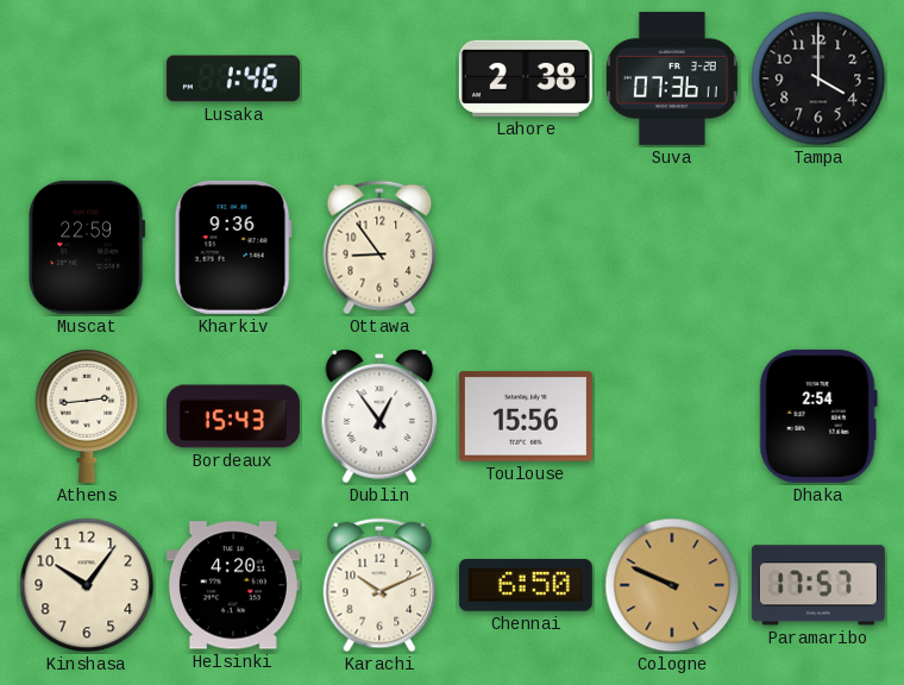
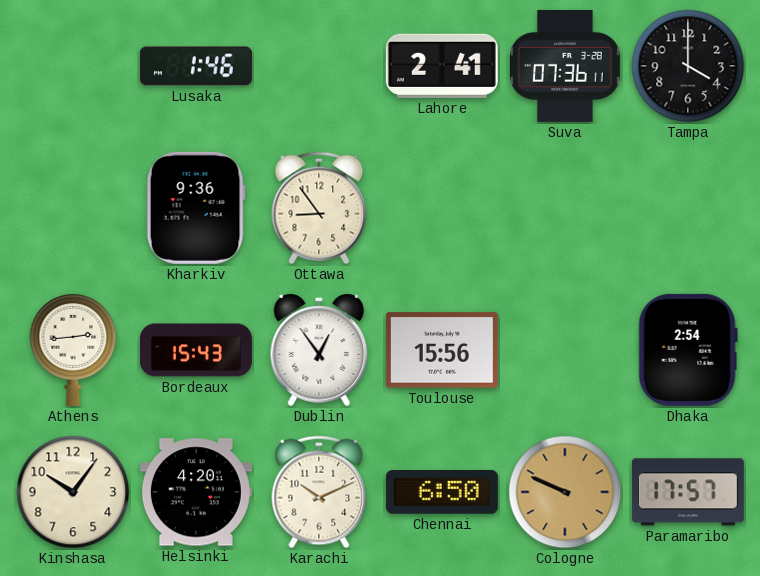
Lahore: 2:38 -> 2:41
Muscat: 22:59 -> none
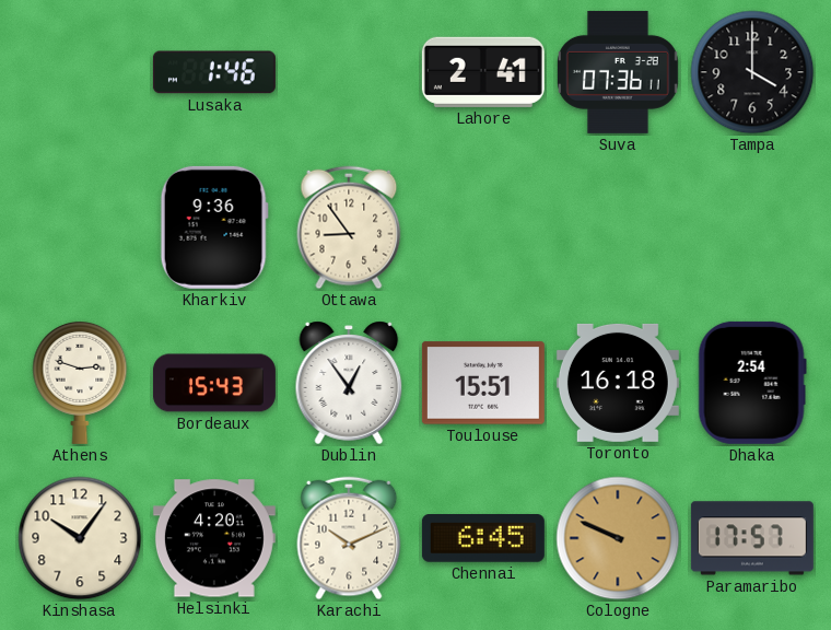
Athens: 2:44 -> 2:48
Toulouse: 15:56 -> 15:51
Toronto: none -> 16:18
Chennai: 6:50 -> 6:45
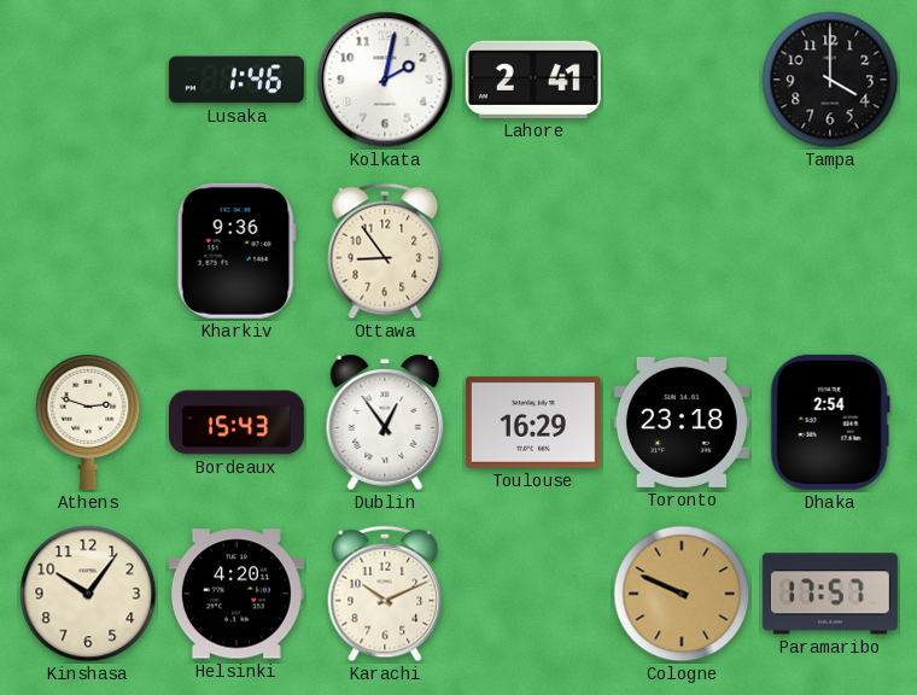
Kolkata: none -> 2:02
Suva: 07:36 -> none
Toulouse: 15:51 -> 16:29
Toronto: 16:18 -> 23:18
Chennai: 6:45 -> none
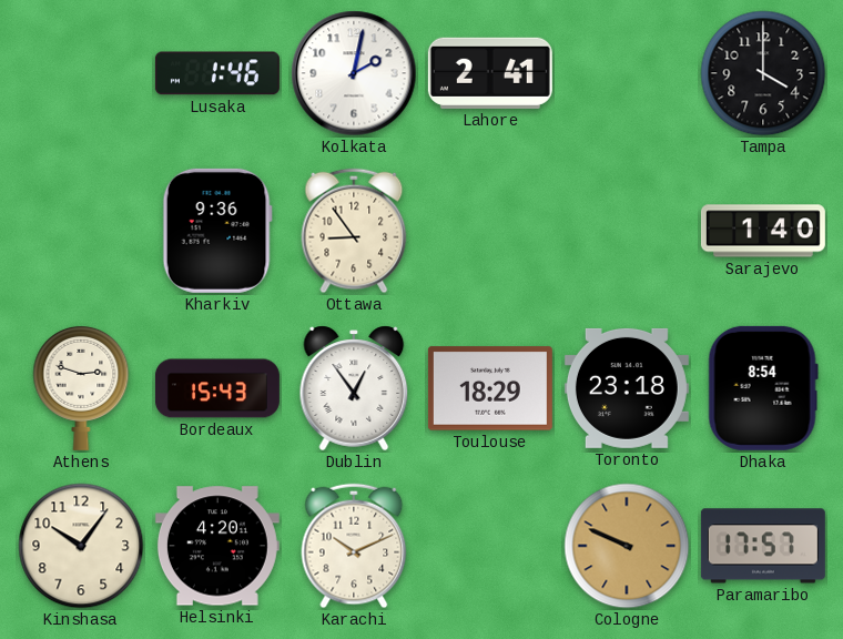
Sarajevo: none -> 1:40
Toulouse: 16:29 -> 18:29
Dhaka: 2:54 -> 8:54
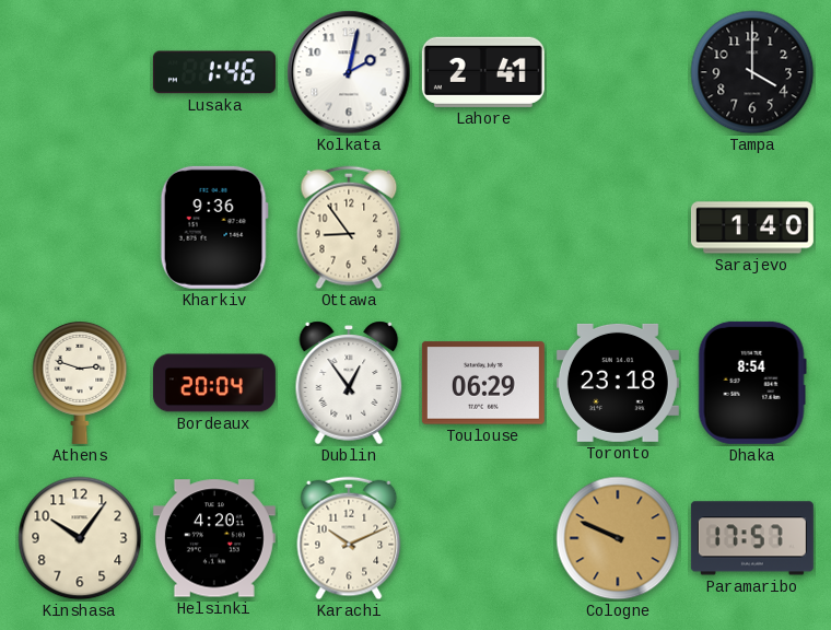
Bordeaux: 15:43 -> 20:04
Toulouse: 18:29 -> 06:29
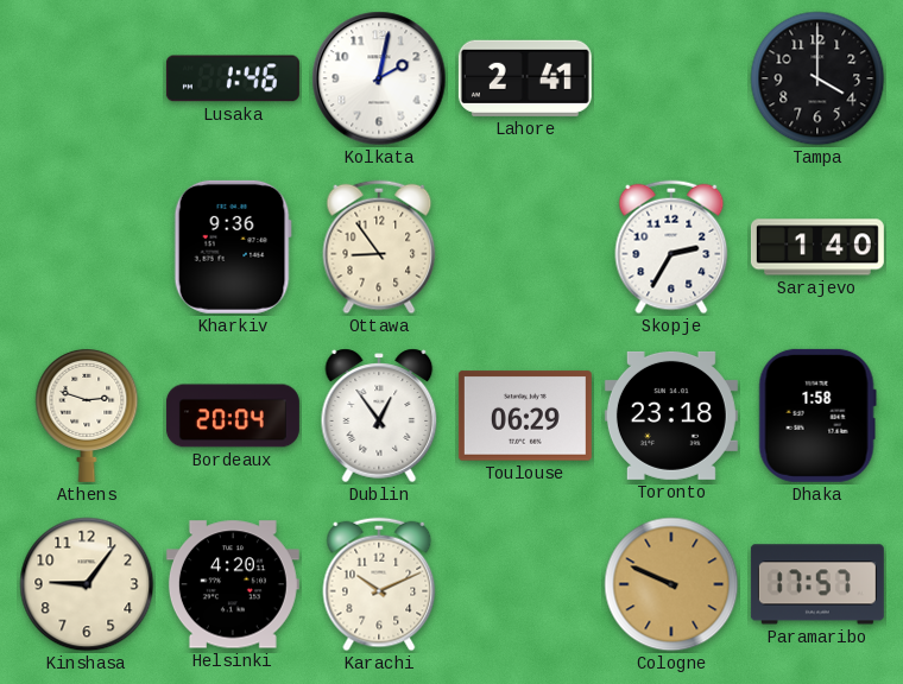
Skopje: none -> 2:35
Dhaka: 8:54 -> 1:58
Kinshasa: 10:06 -> 9:06
